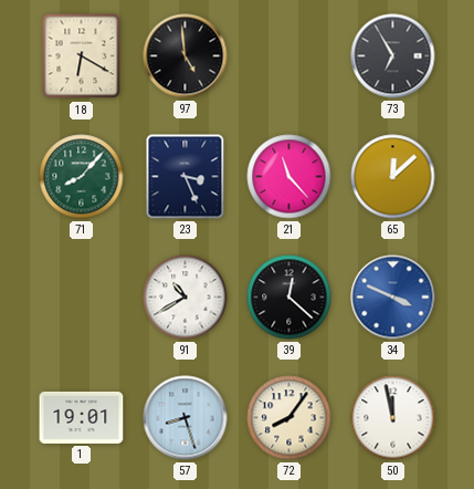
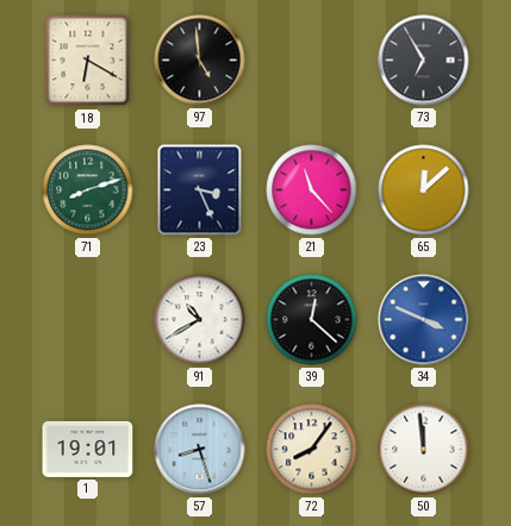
71: 8:07 -> 8:12
50: 11:58 -> 11:59
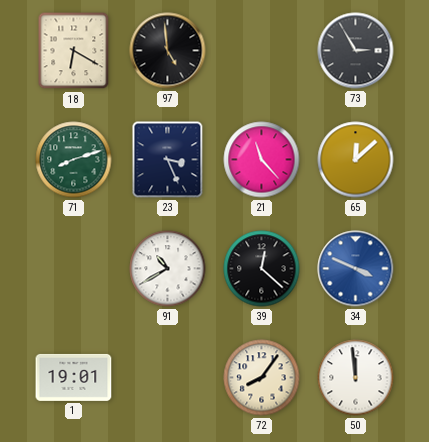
73: 6:55 -> 2:55
57: 8:27 -> none
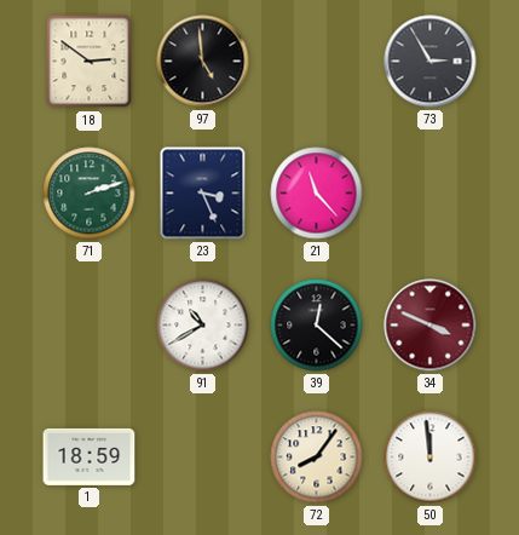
18: 6:20 -> 2:51
71: 8:12 -> 2:12
65: 12:08 -> none
34 dial: blue -> burgundy
1: 19:01 -> 18:59
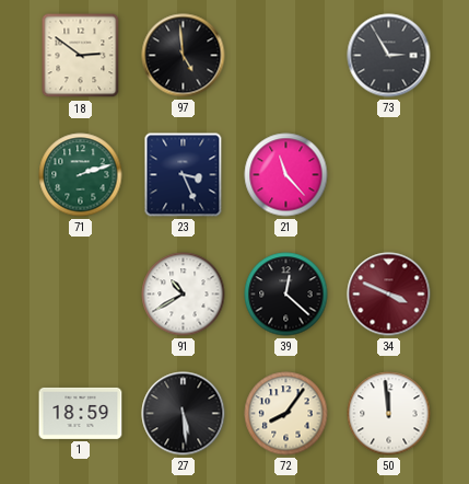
27: none -> 5:29
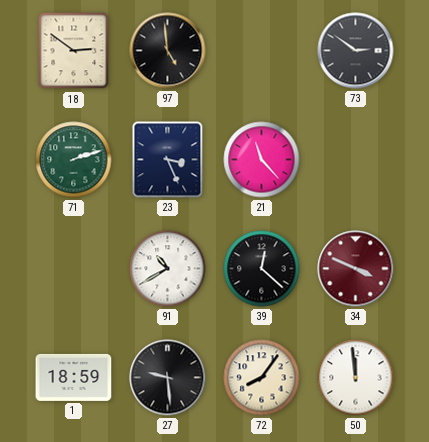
73: 2:55 -> 2:51
27: 5:29 -> 9:29
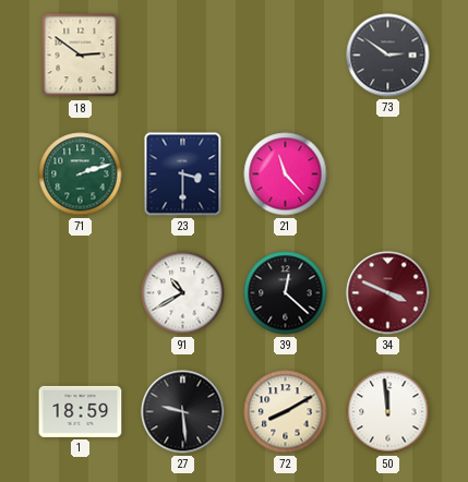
97: 4:59 -> none
23: 3:26 -> 3:30
72: 8:06 -> 8:10
